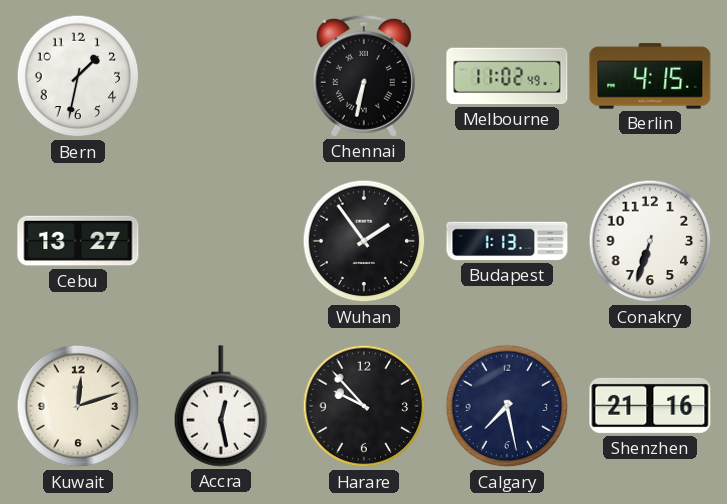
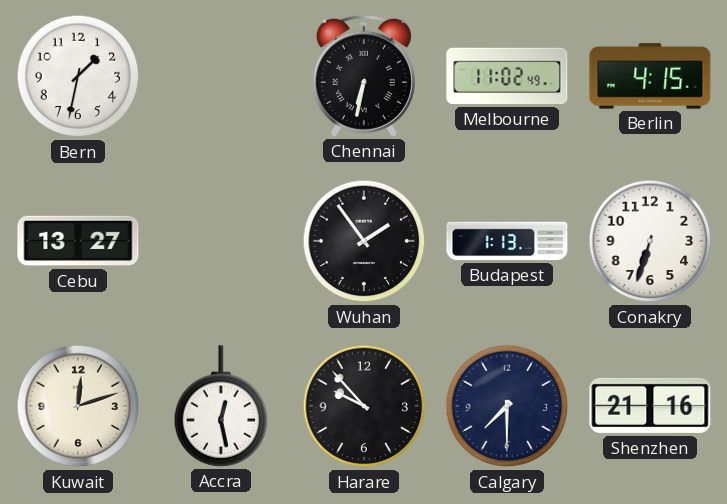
Calgary: 7:28 -> 7:30
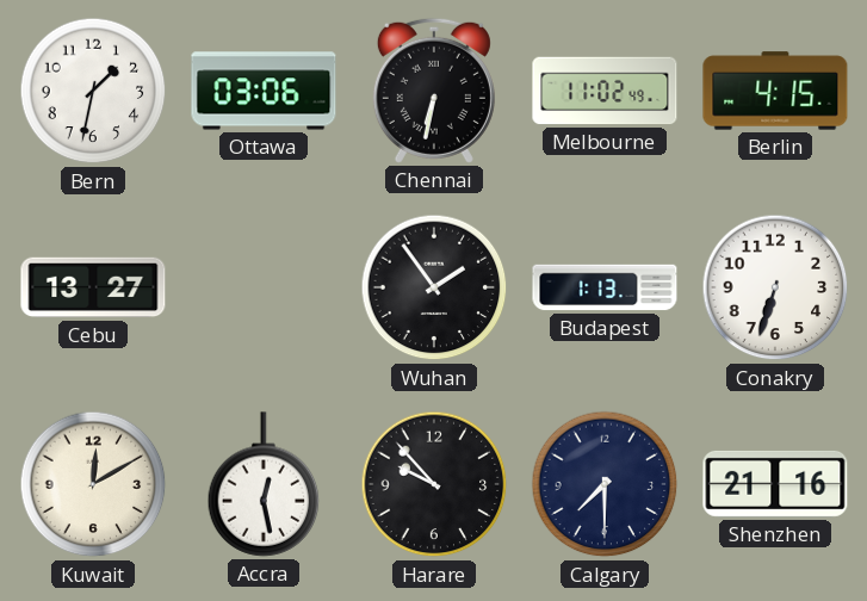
Ottawa: none -> 03:06
Kuwait: 12:12 -> 12:10
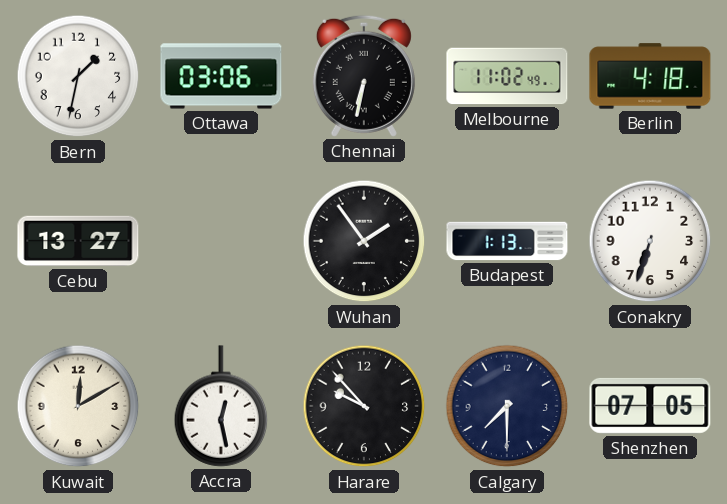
Berlin: 4:15 -> 4:18
Shenzhen: 21:16 -> 07:05
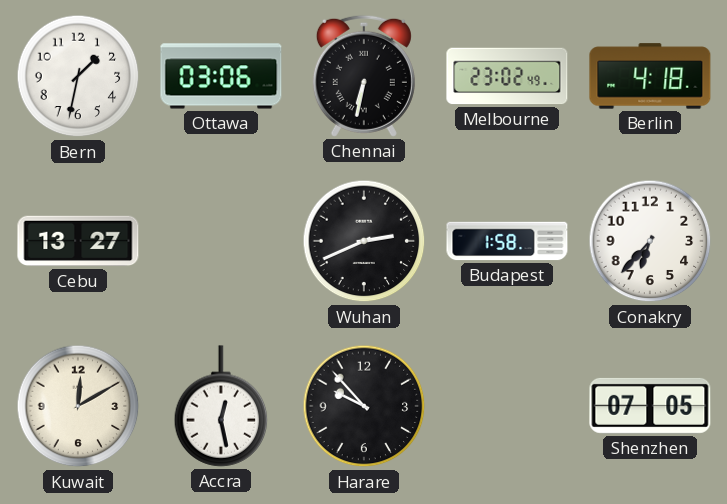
Melbourne: 11:02 -> 23:02
Wuhan: 1:54 -> 2:41
Budapest: 1:13 -> 1:58
Conakry: 6:33 -> 6:37
Calgary: 7:30 -> none
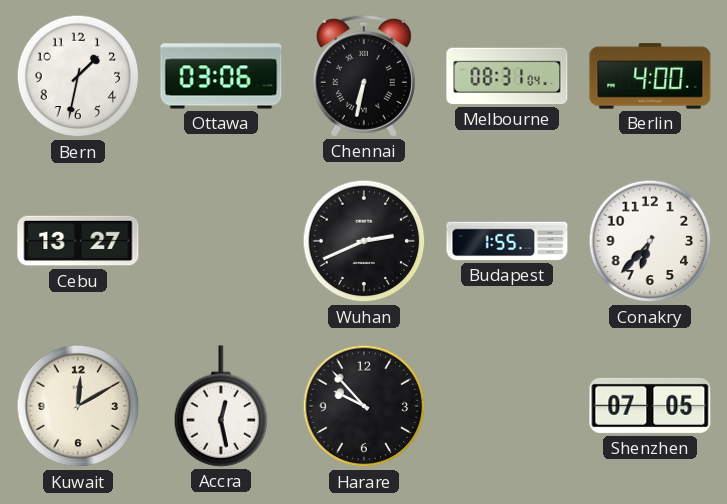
Melbourne: 23:02 -> 08:31
Berlin: 4:18 -> 4:00
Budapest: 1:58 -> 1:55
